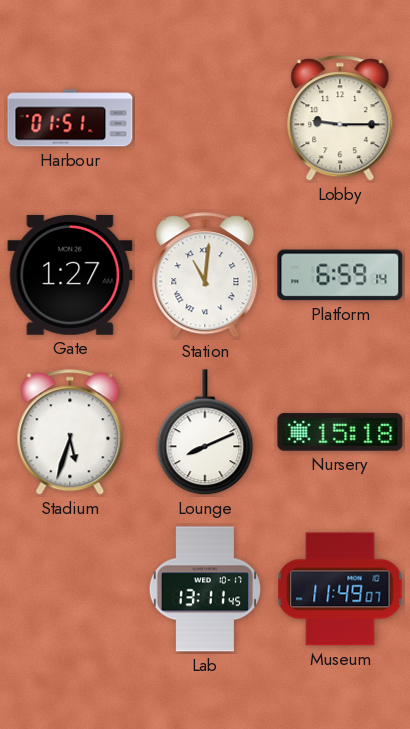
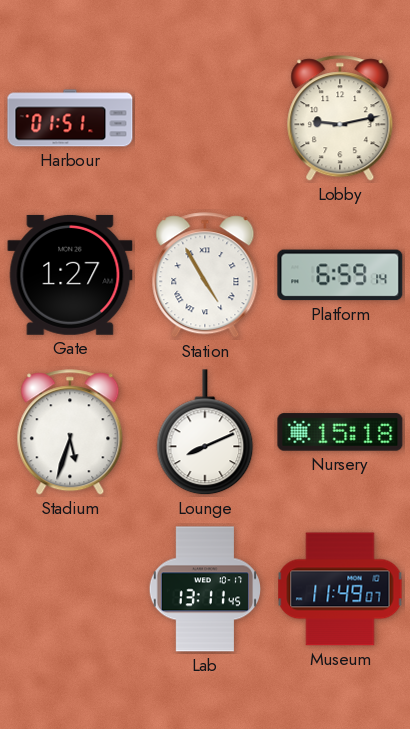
Lobby: 9:15 -> 9:13
Station: 11:01 -> 4:55
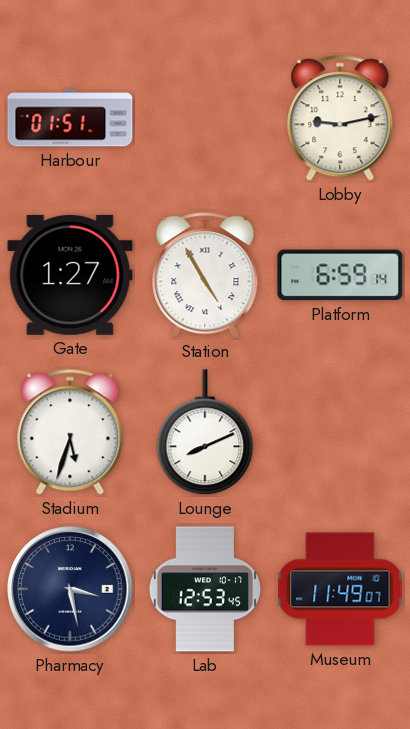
Nursery: 15:18 -> none
Pharmacy: none -> 3:28
Lab: 13:11 -> 12:53
